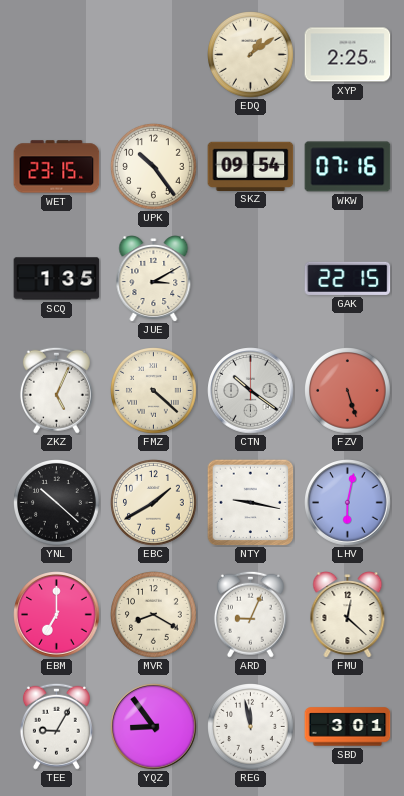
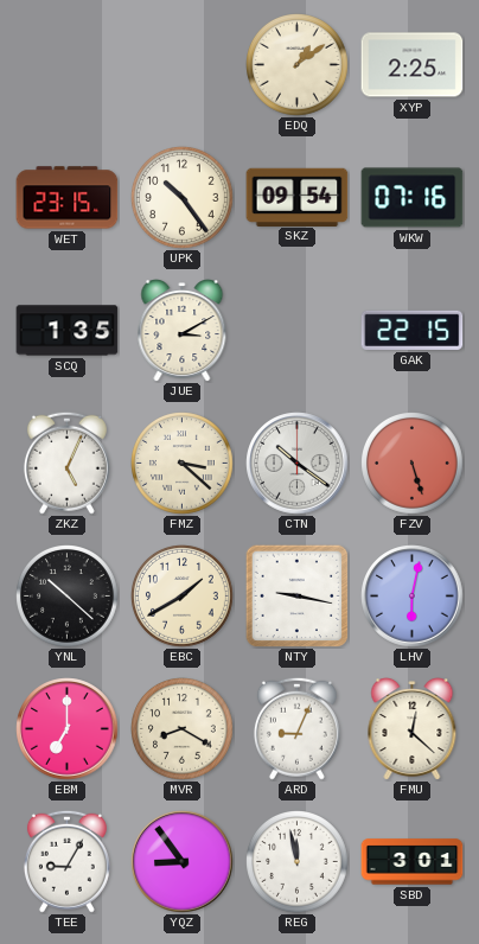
FMZ: 4:22 -> 3:22
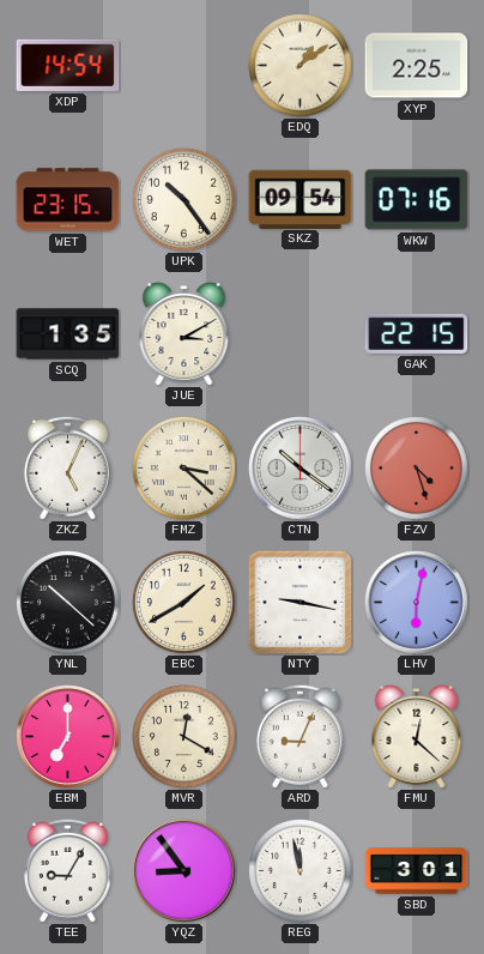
XDP: none -> 14:54
FZV: 5:27 -> 4:27
MVR: 8:20 -> 12:20
